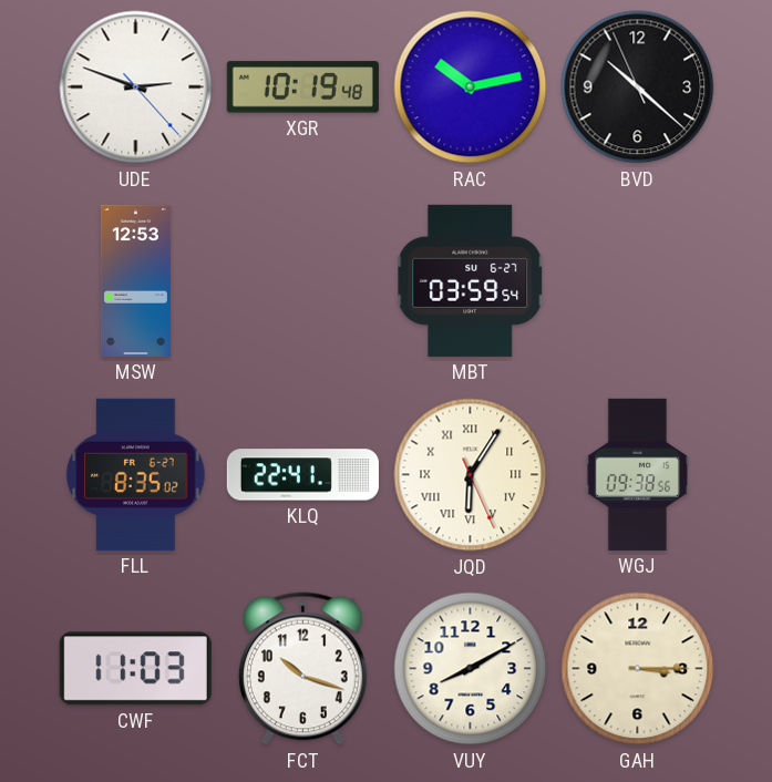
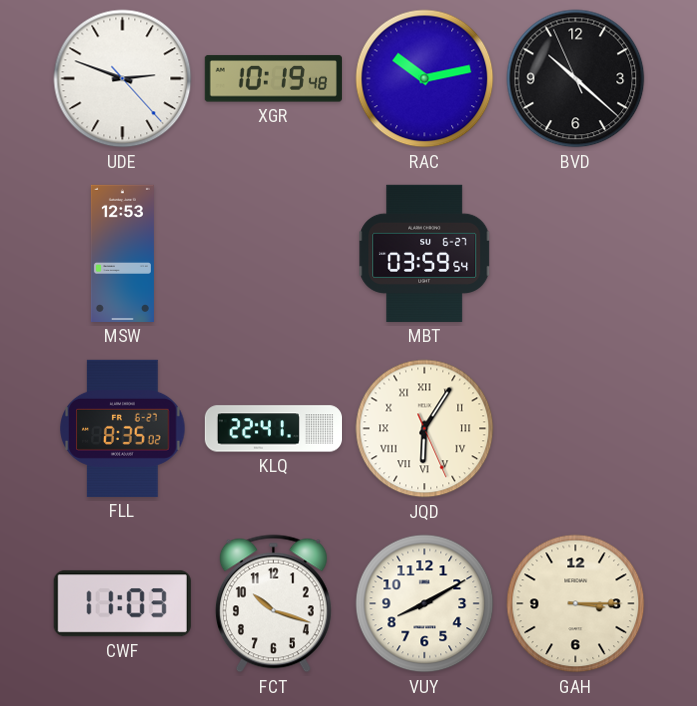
WGJ: 09:38 -> none
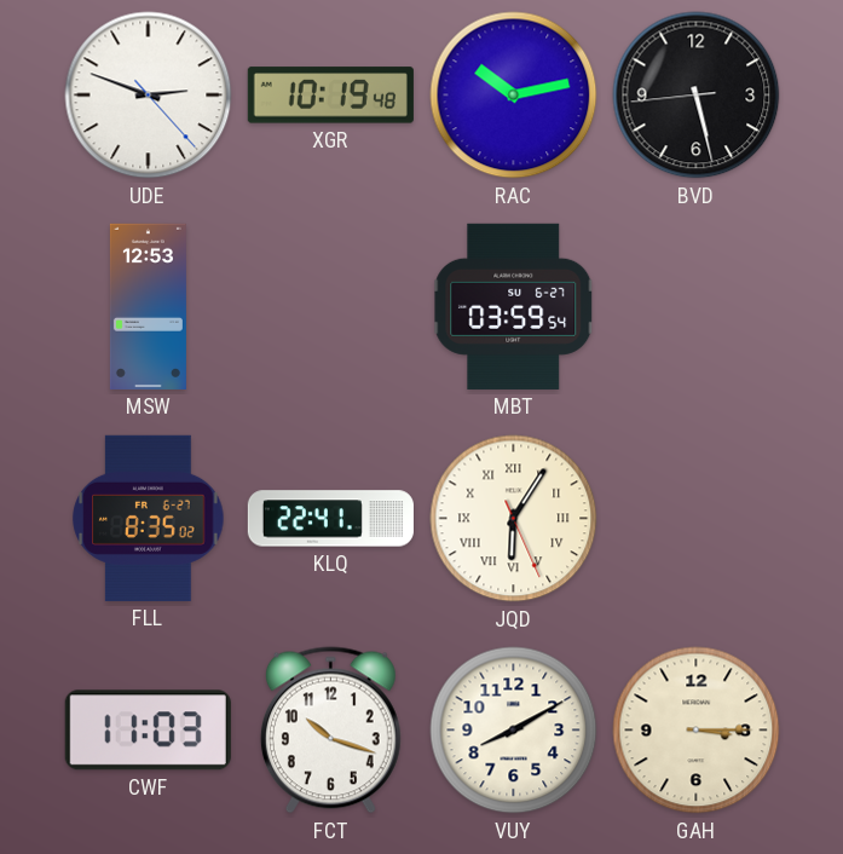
BVD: 10:21 -> 5:27
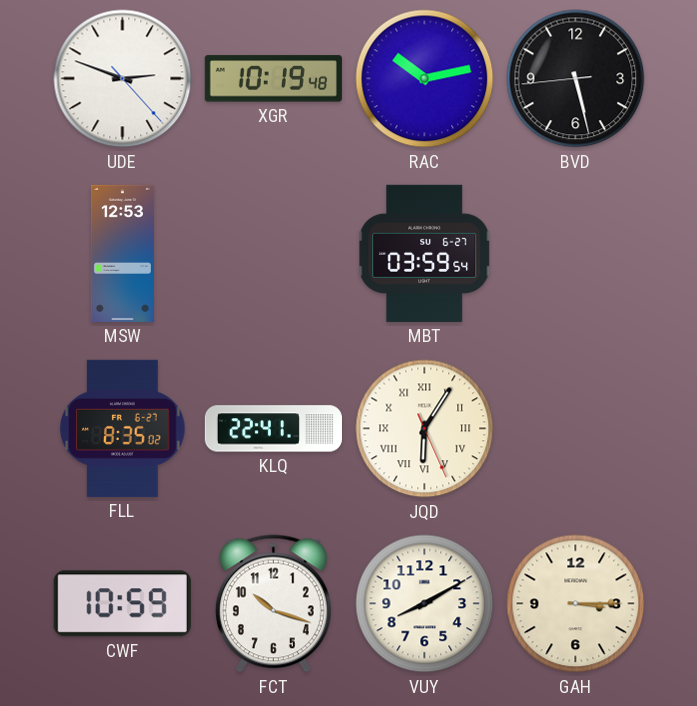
CWF: 11:03 -> 10:59
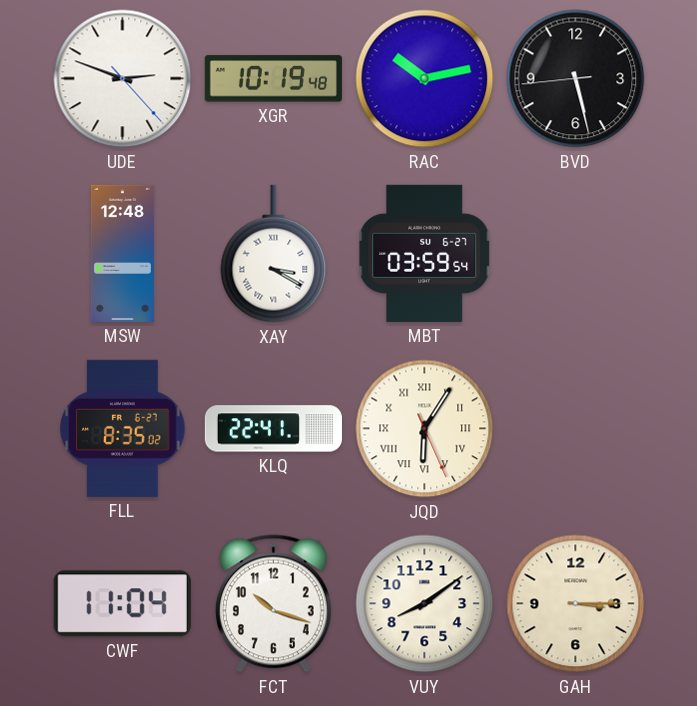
MSW: 12:53 -> 12:48
XAY: none -> 3:20
CWF: 10:59 -> 11:04
VUY: 8:10 -> 8:09
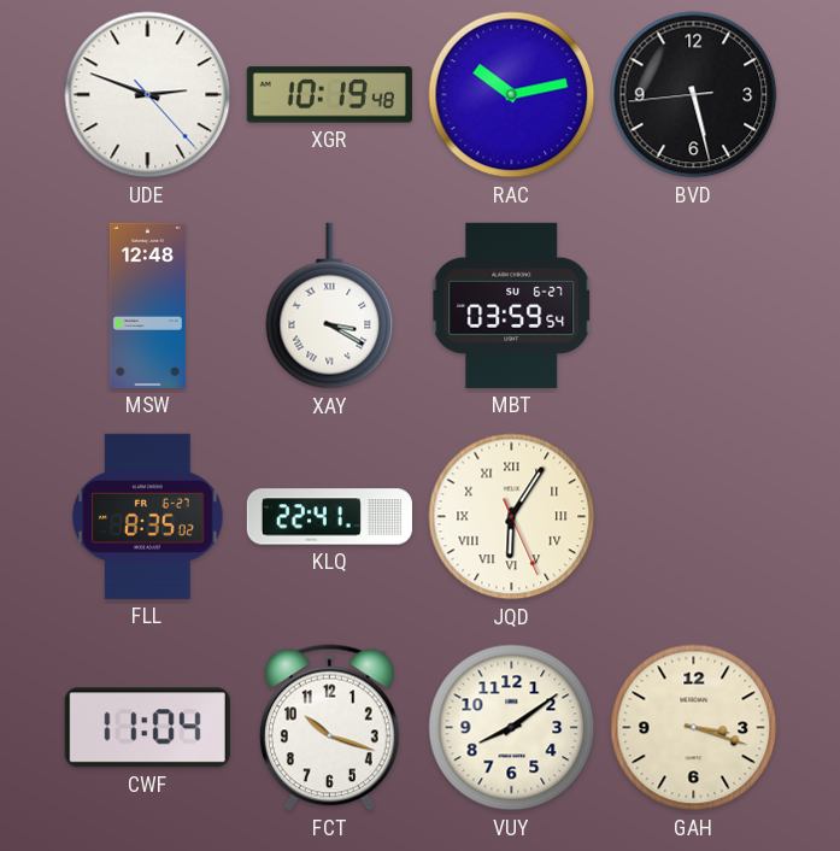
GAH: 3:15 -> 3:18
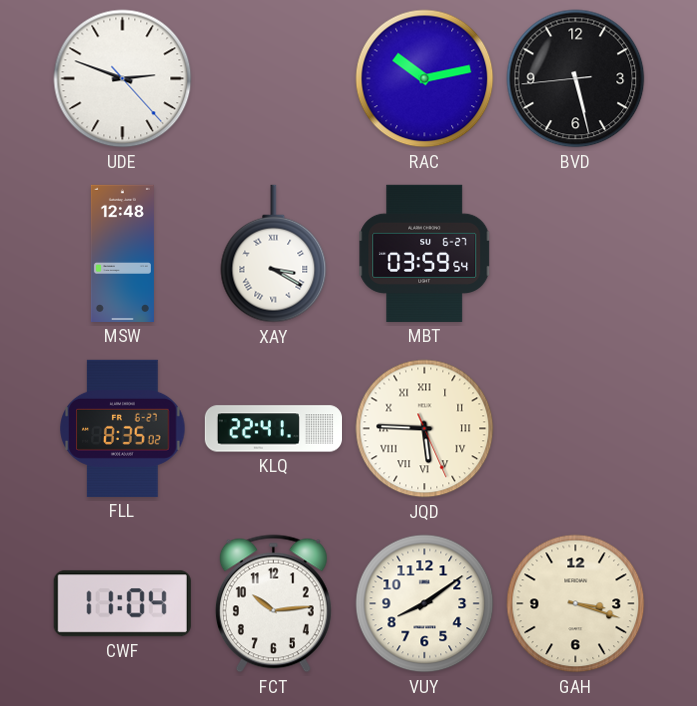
XGR: 10:19 -> none
JQD: 6:05 -> 5:45
FCT: 10:18 -> 10:14
